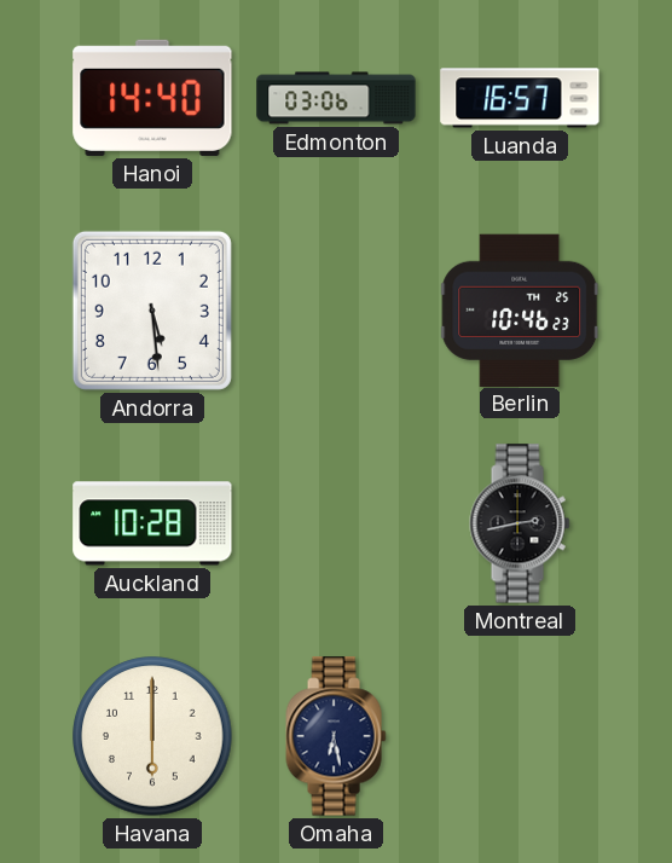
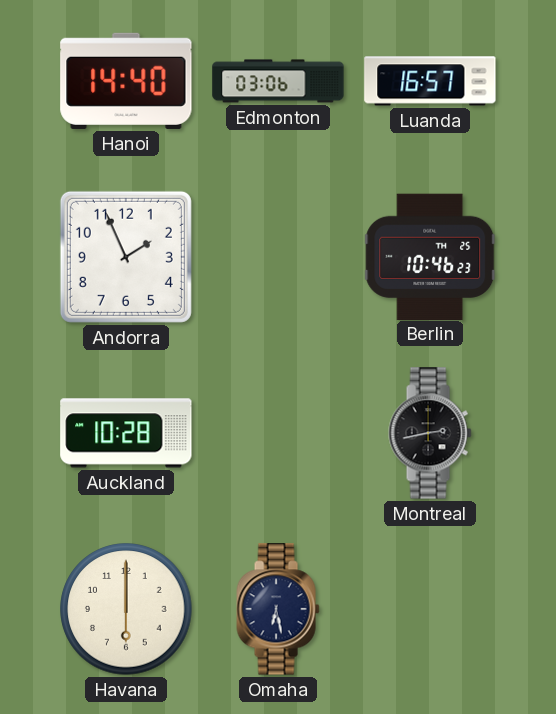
Andorra: 5:29 -> 1:56
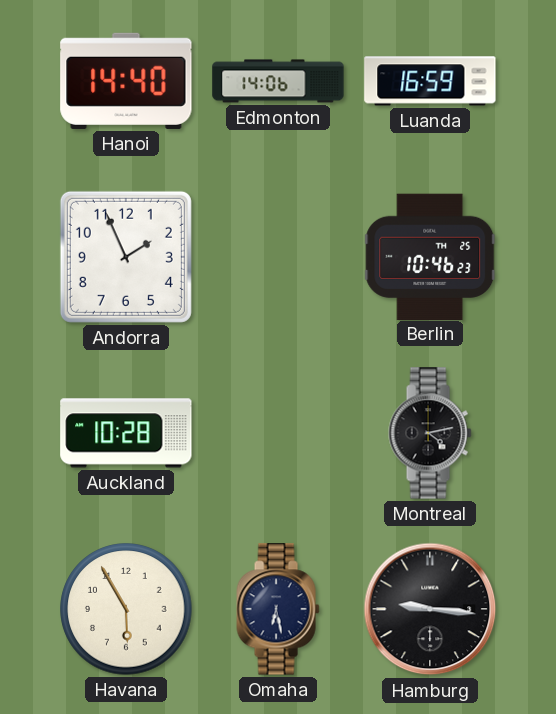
Edmonton: 03:06 -> 14:06
Luanda: 16:57 -> 16:59
Montreal: 2:43 -> 4:13
Havana: 6:00 -> 5:55
Hamburg: none -> 9:16
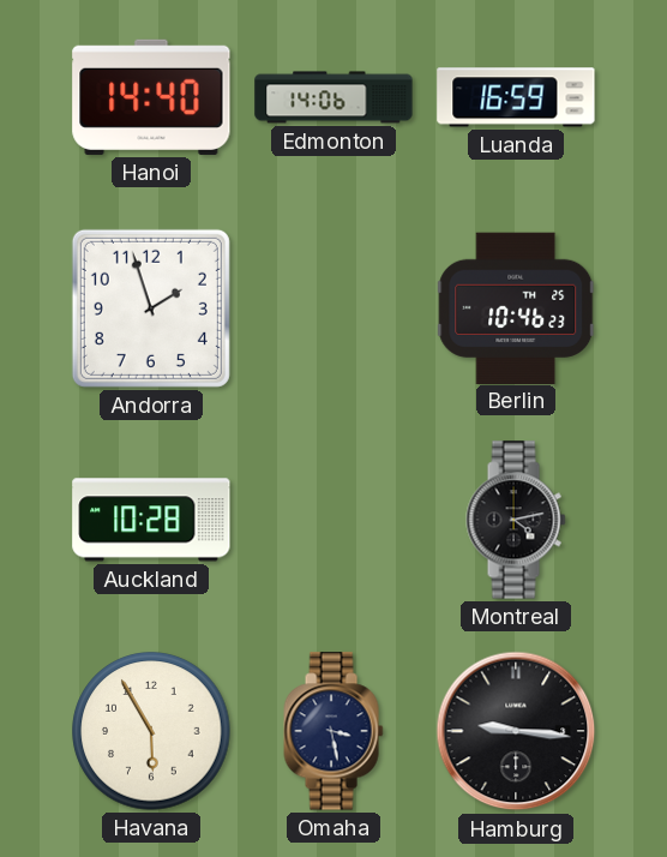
Andorra: 1:56 -> 1:57
Omaha: 6:28 -> 3:28
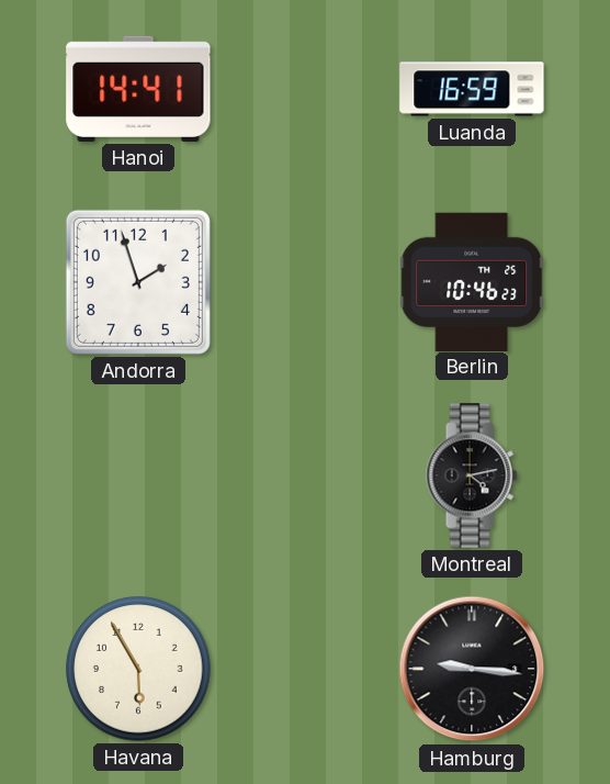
Hanoi: 14:40 -> 14:41
Edmonton: 14:06 -> none
Auckland: 10:28 -> none
Omaha: 3:28 -> none
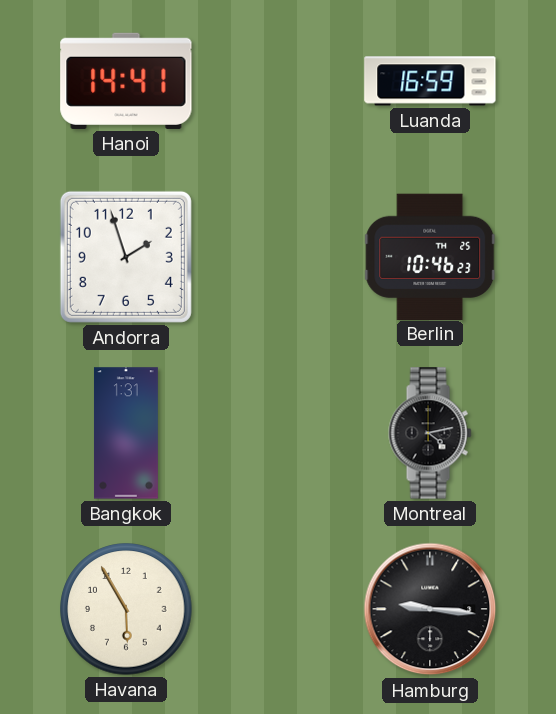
Bangkok: none -> 1:31
